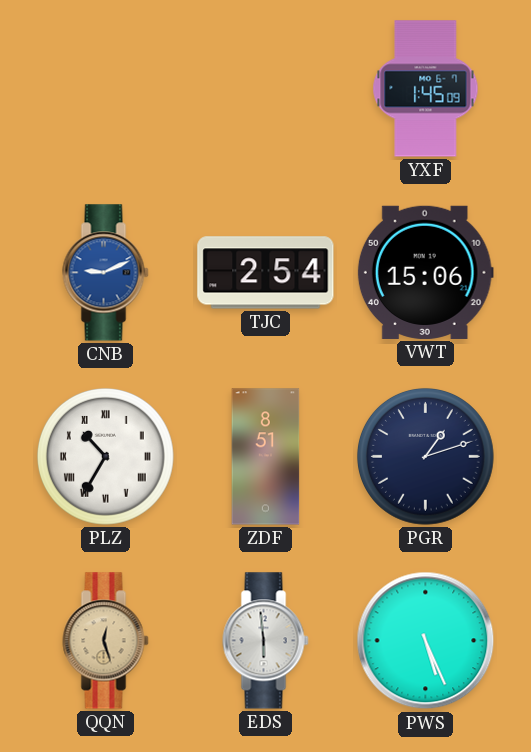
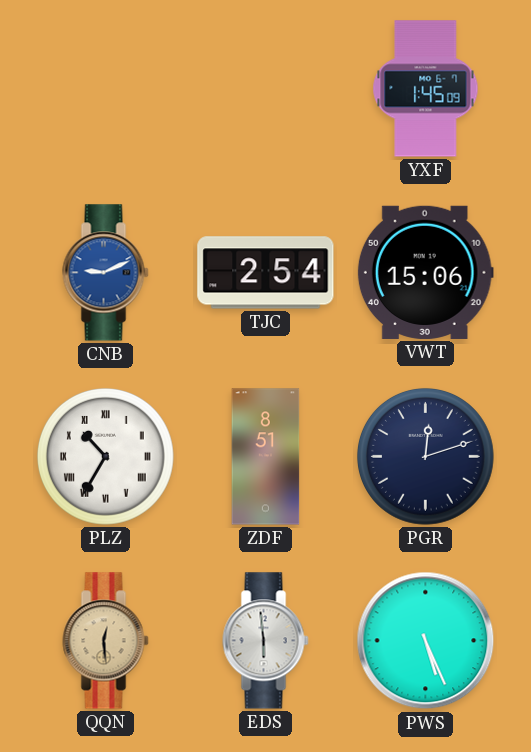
PGR: 1:12 -> 12:12
QQN: 12:27 -> 12:29
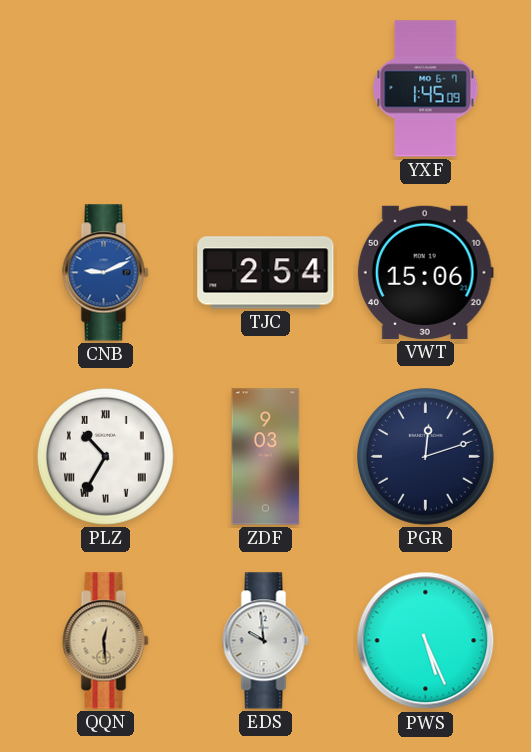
ZDF: 8:51 -> 9:03
EDS: 5:59 -> 9:59
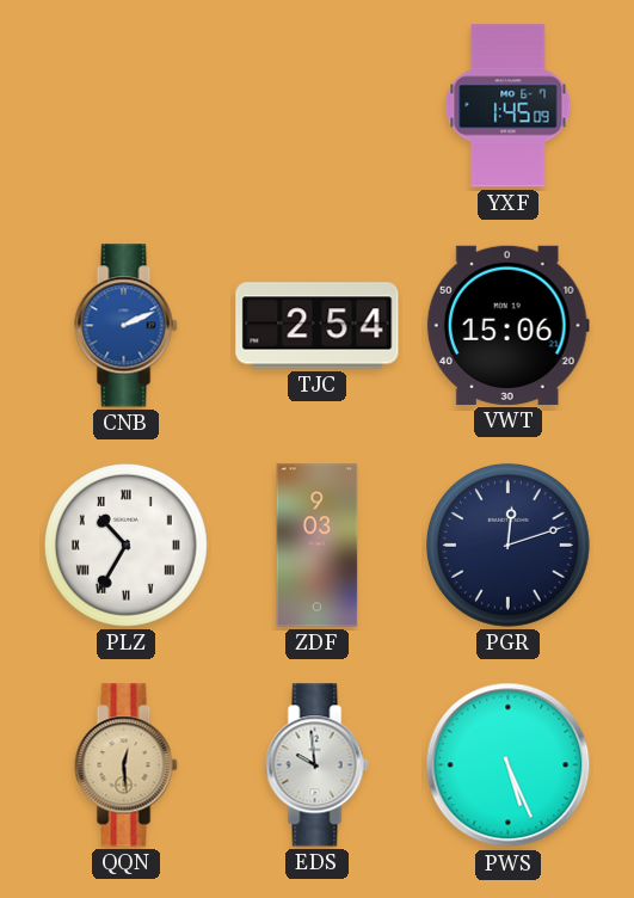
CNB: 9:11 -> 2:11
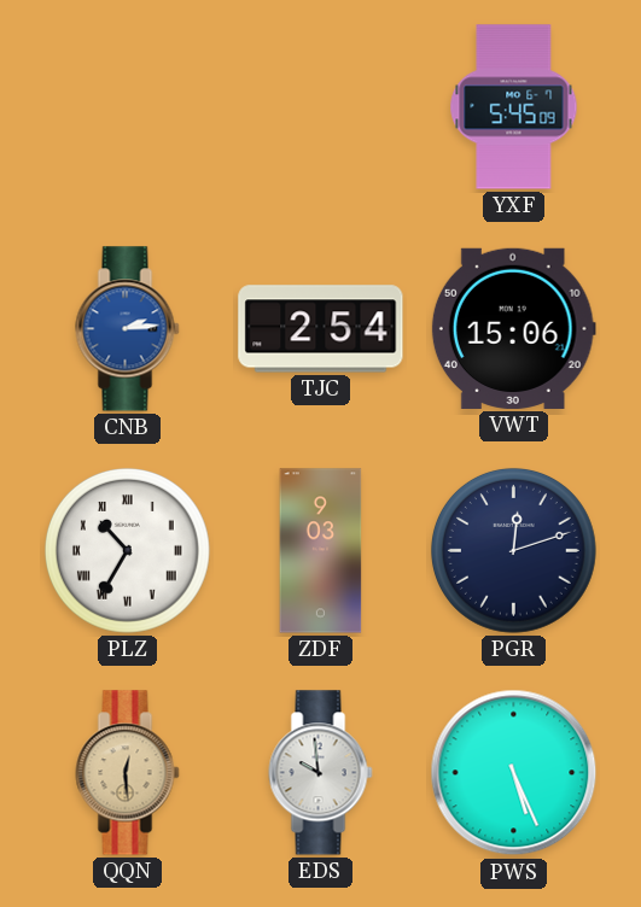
YXF: 1:45 -> 5:45
CNB: 2:11 -> 2:14
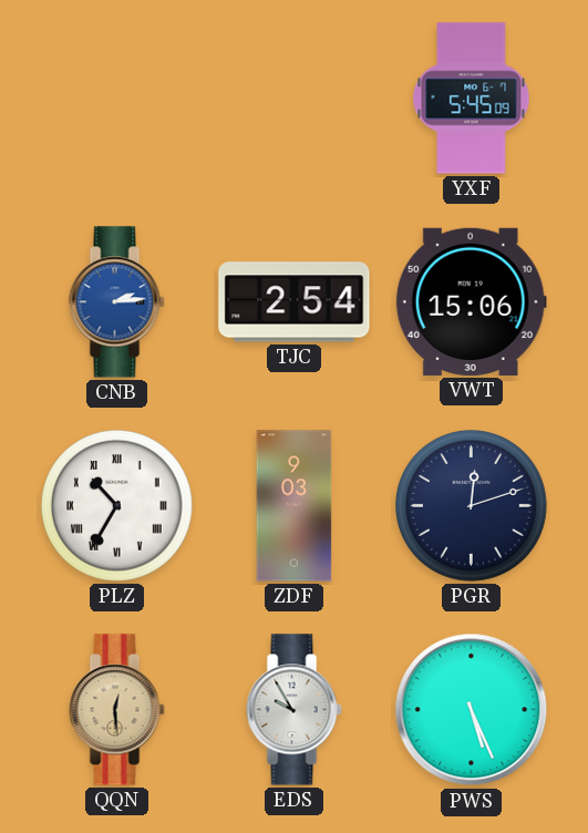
EDS: 9:59 -> 9:55
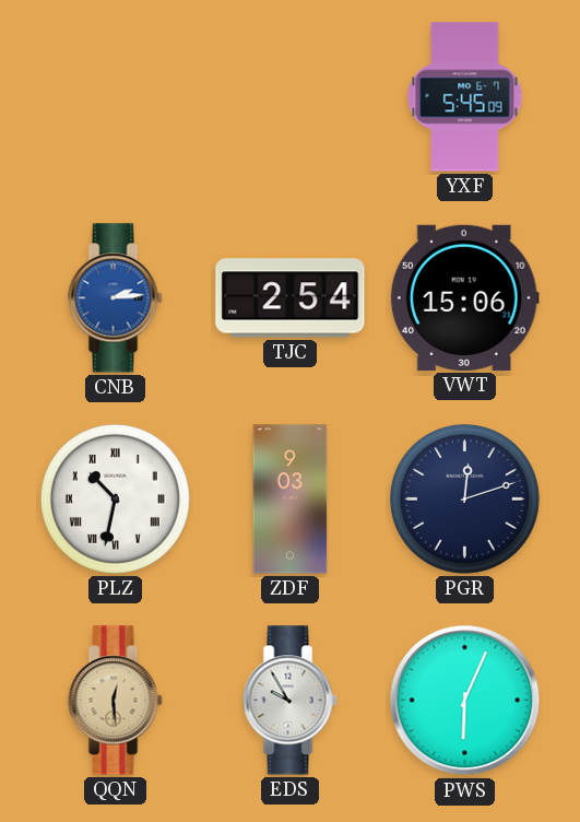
PLZ: 10:35 -> 10:32
PWS: 5:26 -> 6:04
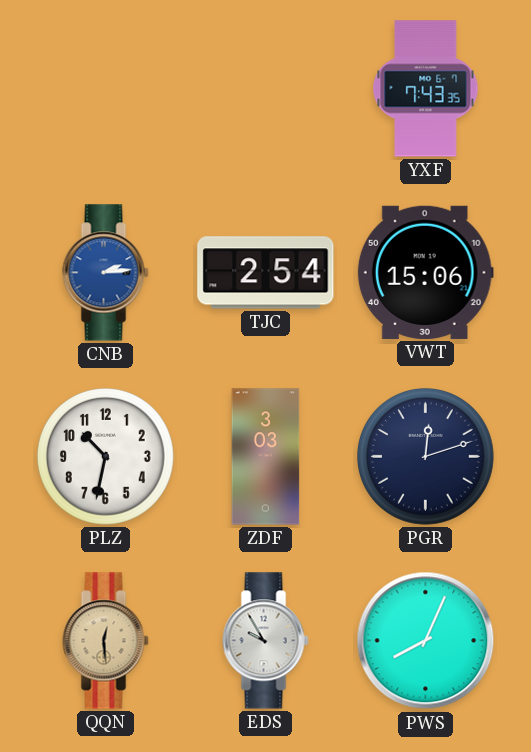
YXF: 5:45 -> 7:43
PLZ numerals: Roman -> Arabic
ZDF: 9:03 -> 3:03
PWS: 6:04 -> 8:04
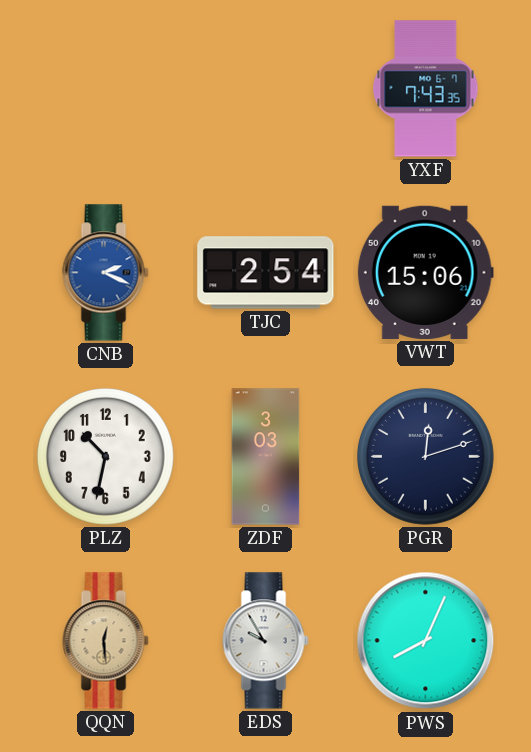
CNB: 2:14 -> 2:19
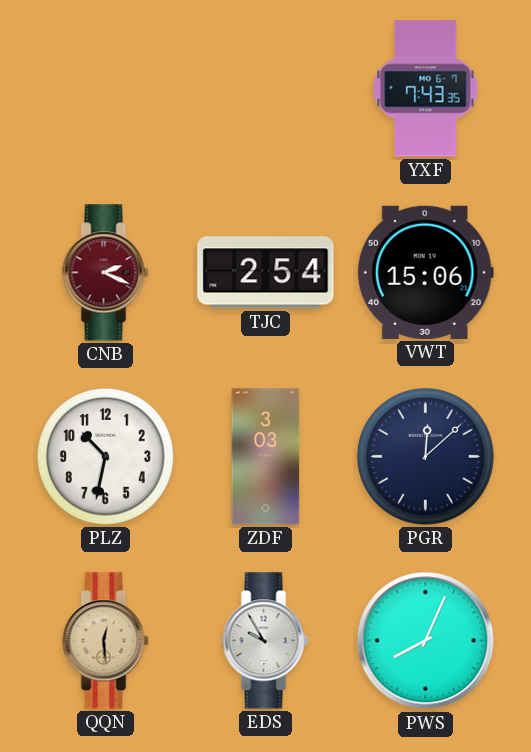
CNB dial: blue -> burgundy
PGR: 12:12 -> 12:08
